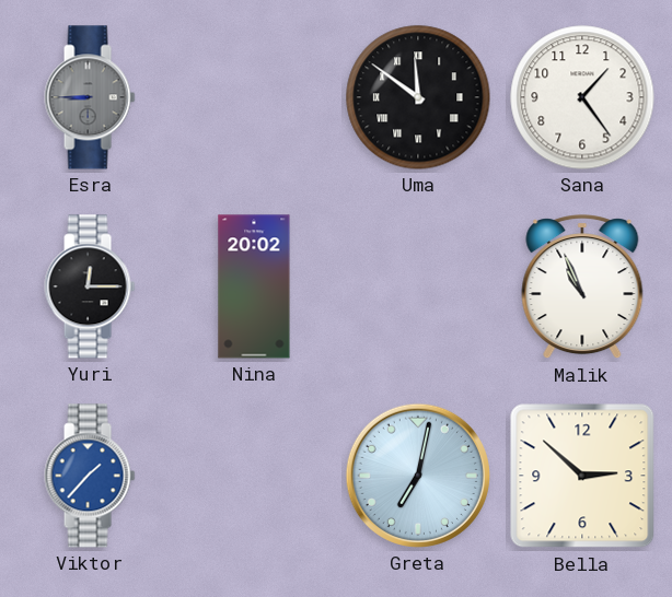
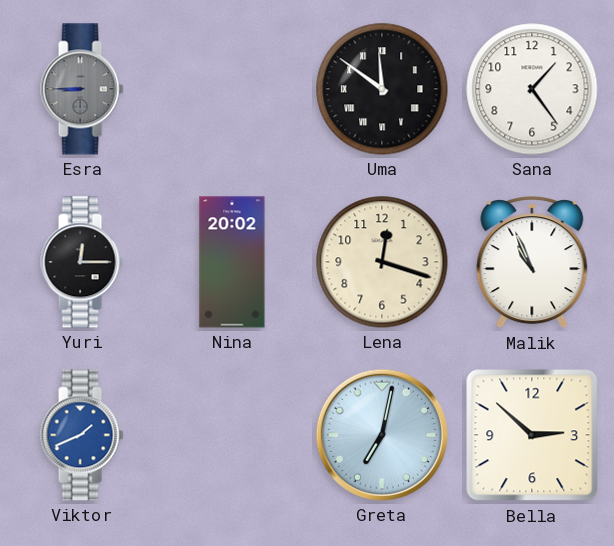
Lena: none -> 12:18
Viktor: 1:37 -> 1:41
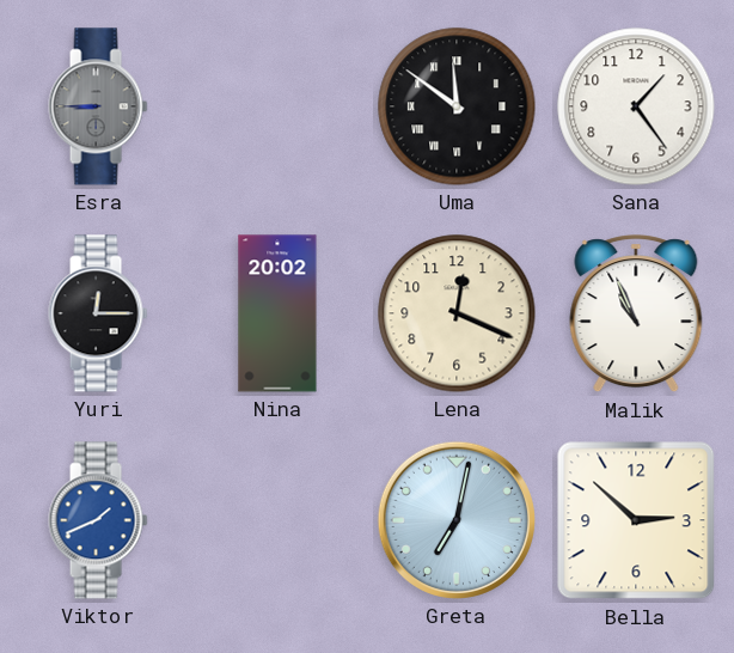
Lena: 12:18 -> 12:19
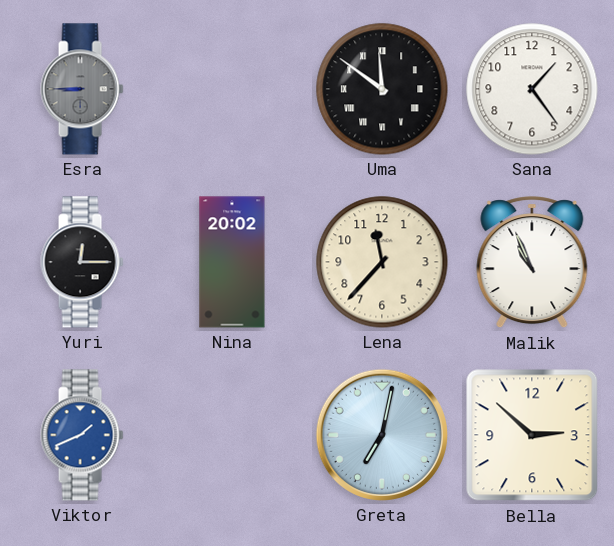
Lena: 12:19 -> 11:37
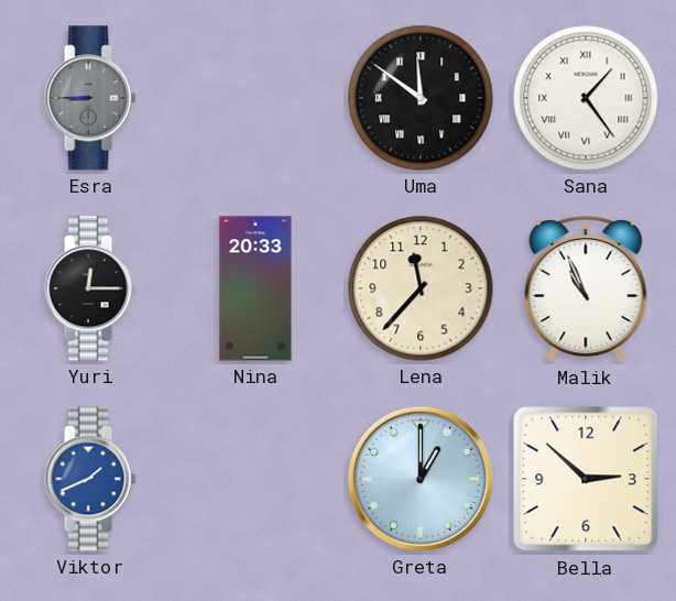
Sana numerals: Arabic -> Roman
Nina: 20:02 -> 20:33
Greta: 7:02 -> 1:00
